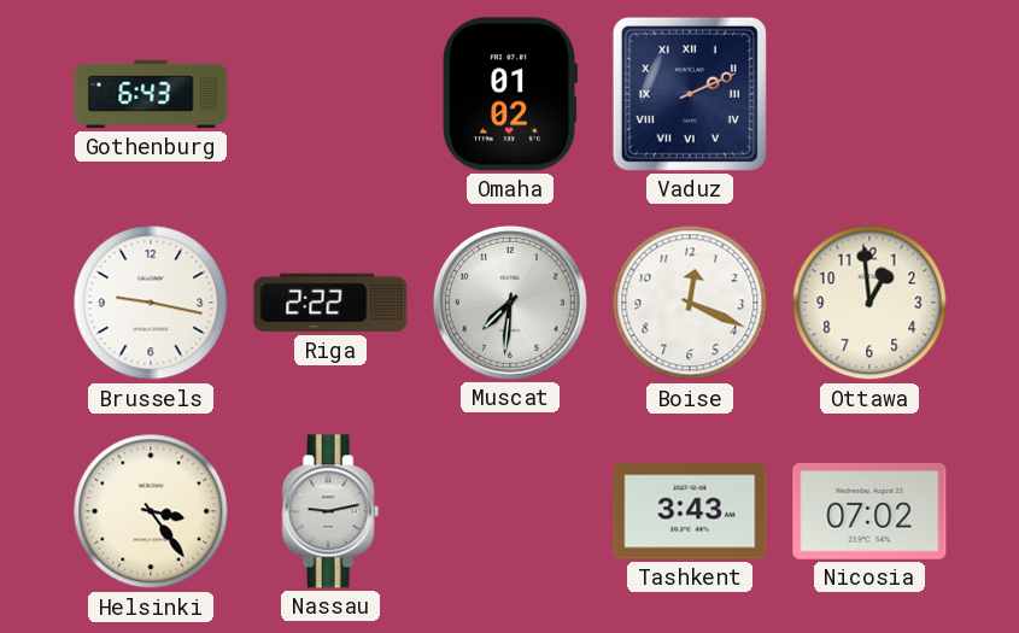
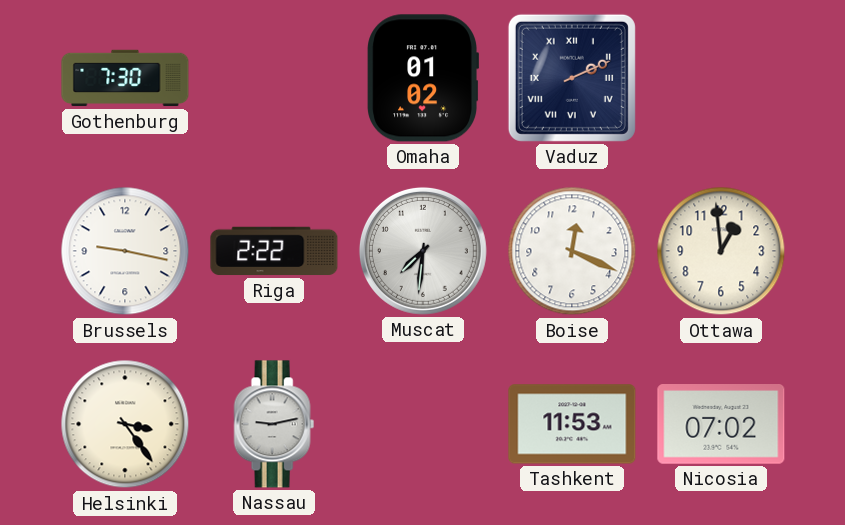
Gothenburg: 6:43 -> 7:30
Tashkent: 3:43 -> 11:53
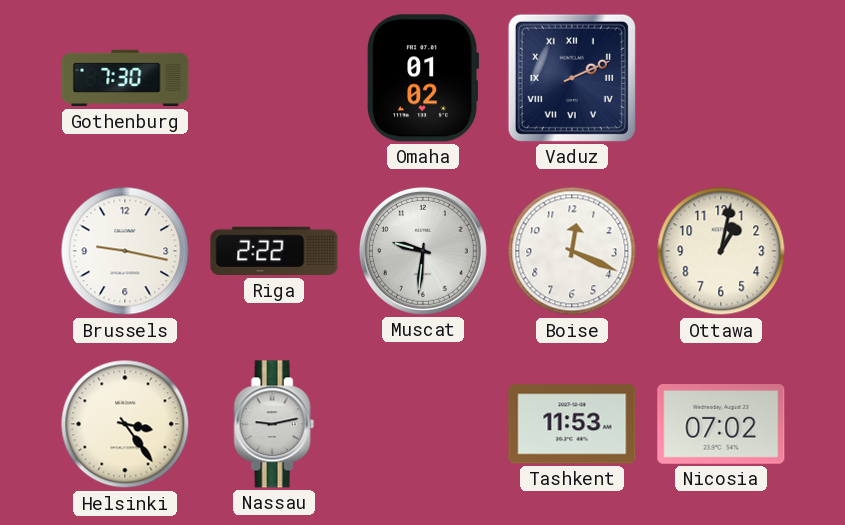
Muscat: 7:31 -> 9:31
Ottawa: 12:59 -> 1:02
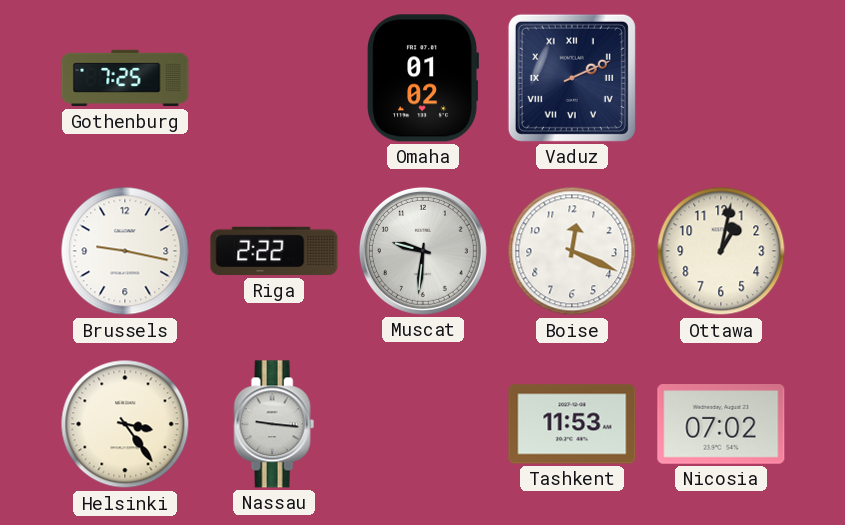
Gothenburg: 7:30 -> 7:25
Nassau: 9:13 -> 9:16
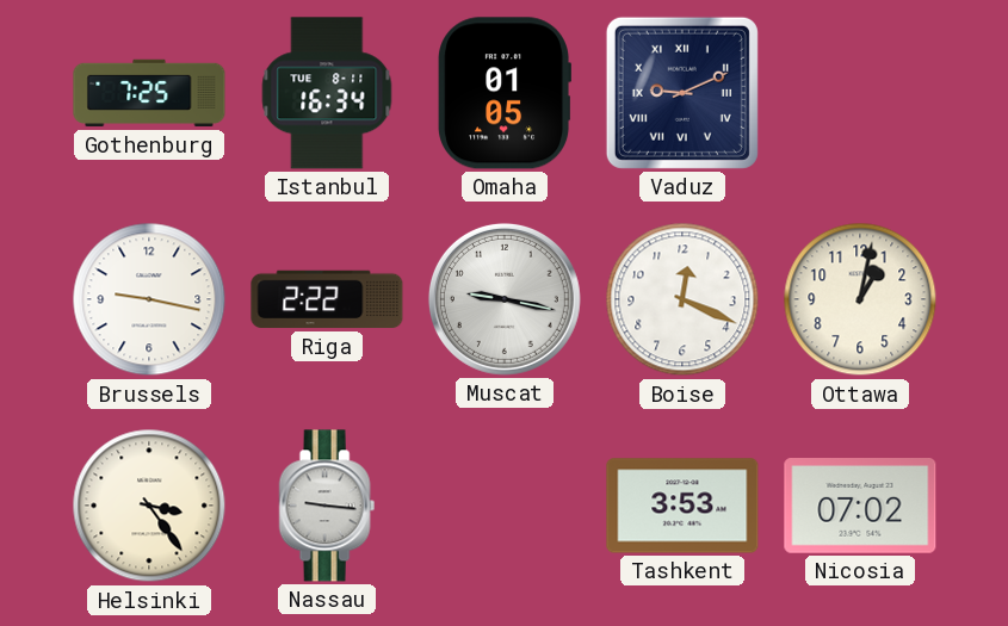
Istanbul: none -> 16:34
Omaha: 01:02 -> 01:05
Vaduz: 2:11 -> 9:11
Muscat: 9:31 -> 9:17
Tashkent: 11:53 -> 3:53
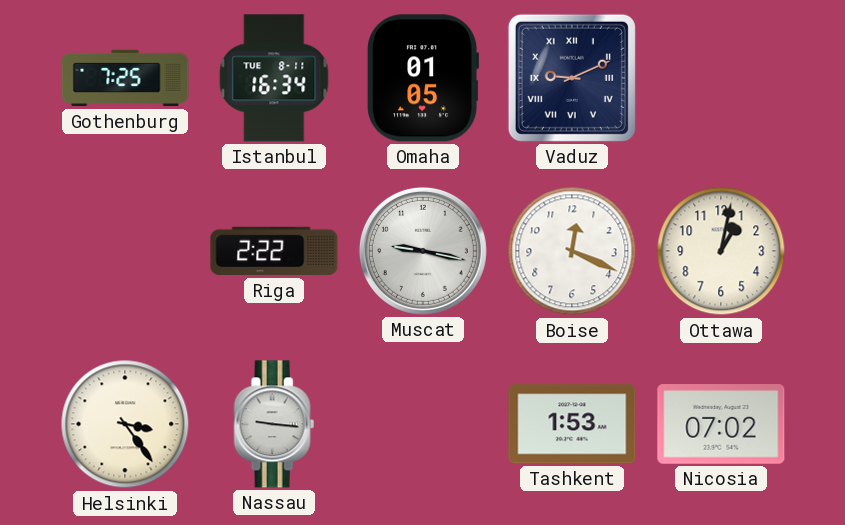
Brussels: 9:17 -> none
Tashkent: 3:53 -> 1:53
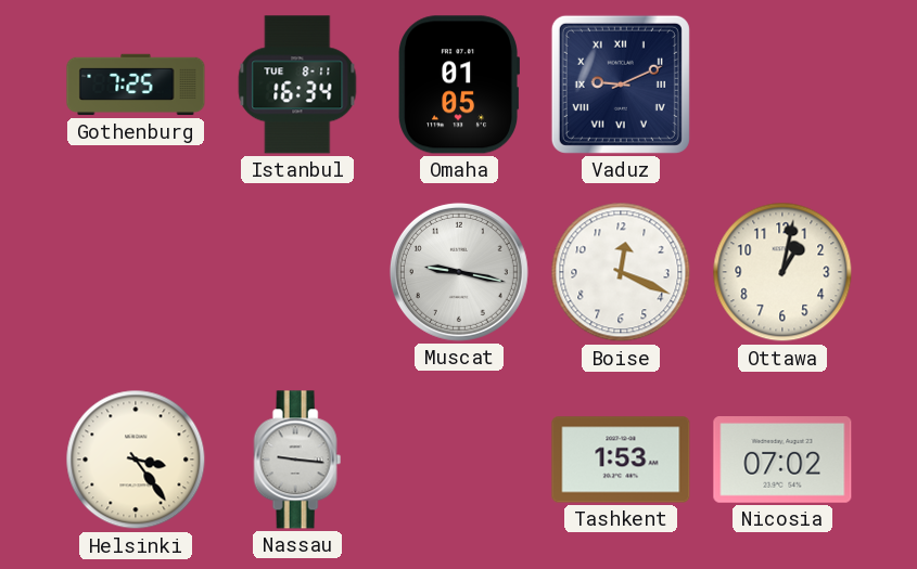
Riga: 2:22 -> none
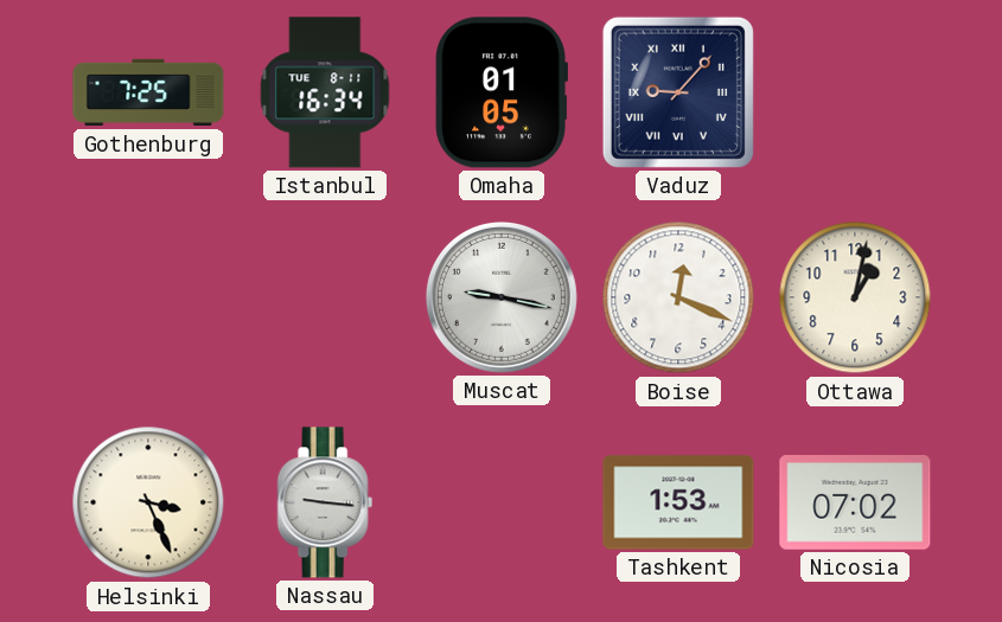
Vaduz: 9:11 -> 9:07
Helsinki: 3:24 -> 3:26
